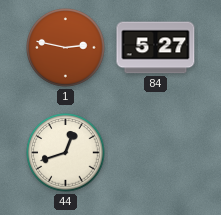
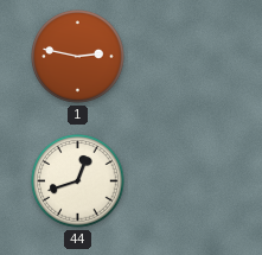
84: 5:27 -> none
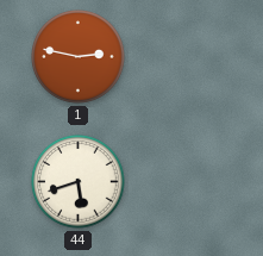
44: 12:42 -> 5:42
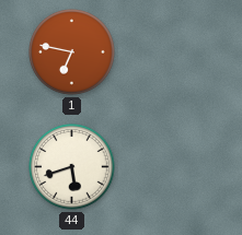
1: 2:47 -> 6:47
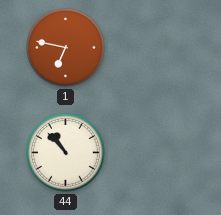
44: 5:42 -> 10:53
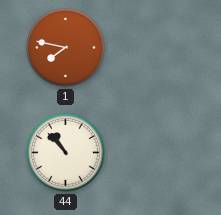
1: 6:47 -> 7:47
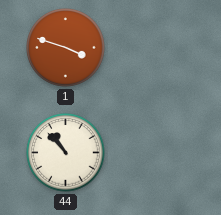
1: 7:47 -> 3:48
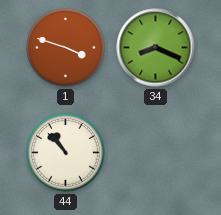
34: none -> 8:19
